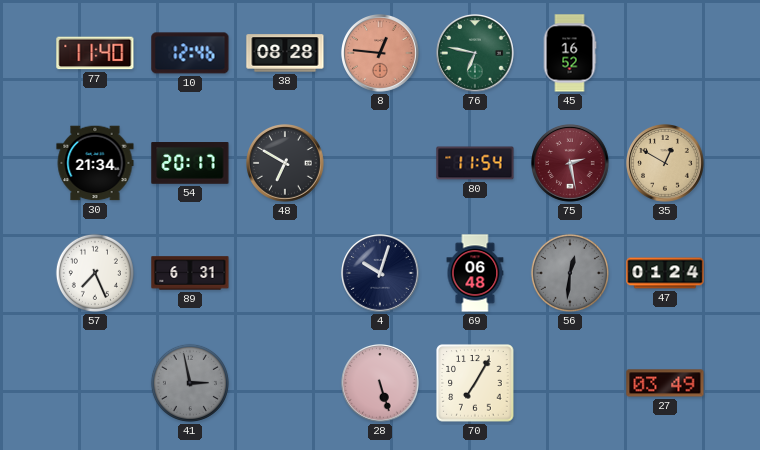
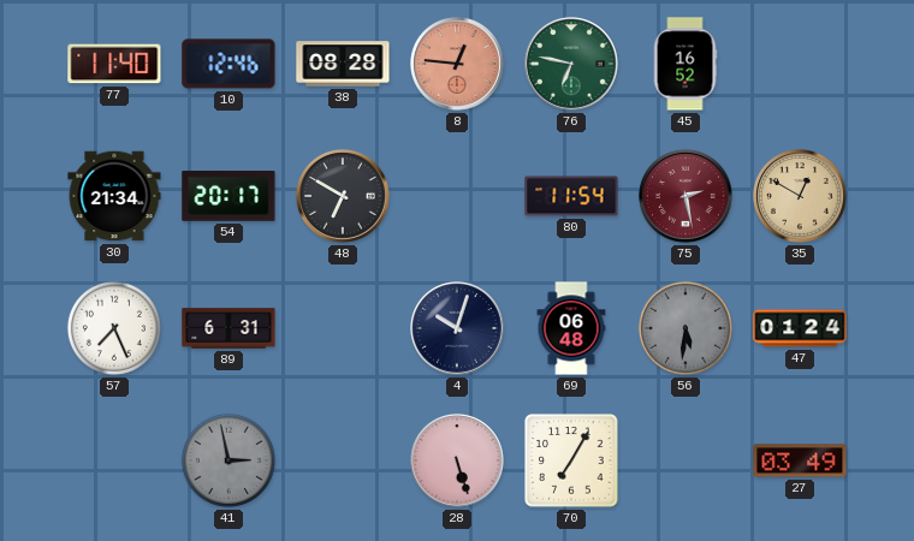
56: 12:31 -> 5:31
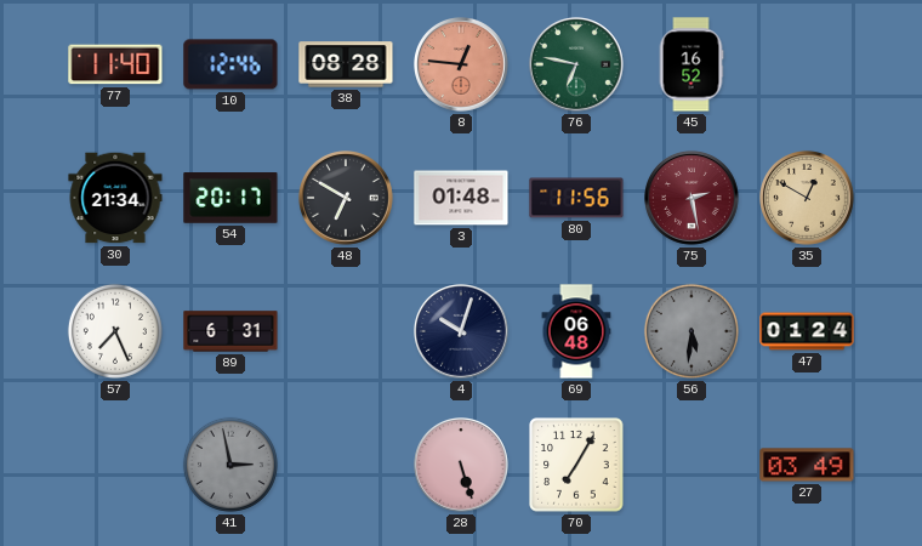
3: none -> 01:48
80: 11:54 -> 11:56
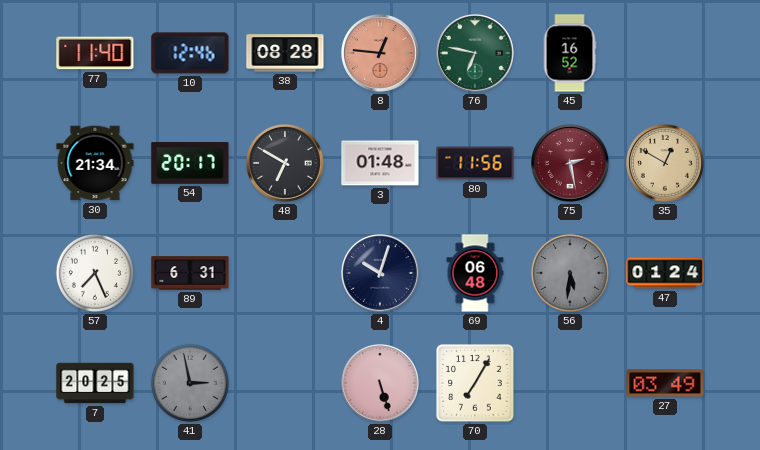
7: none -> 20:25
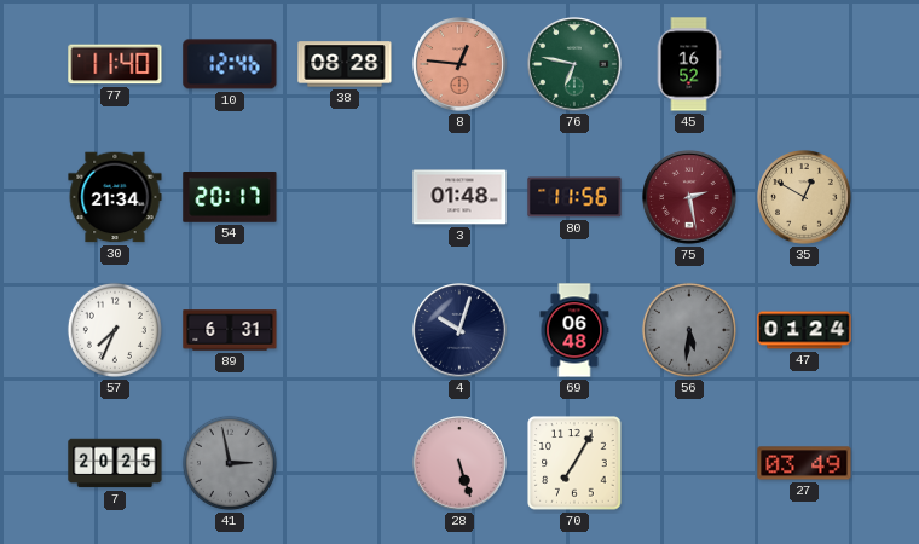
48: 6:50 -> none
57: 7:26 -> 7:34
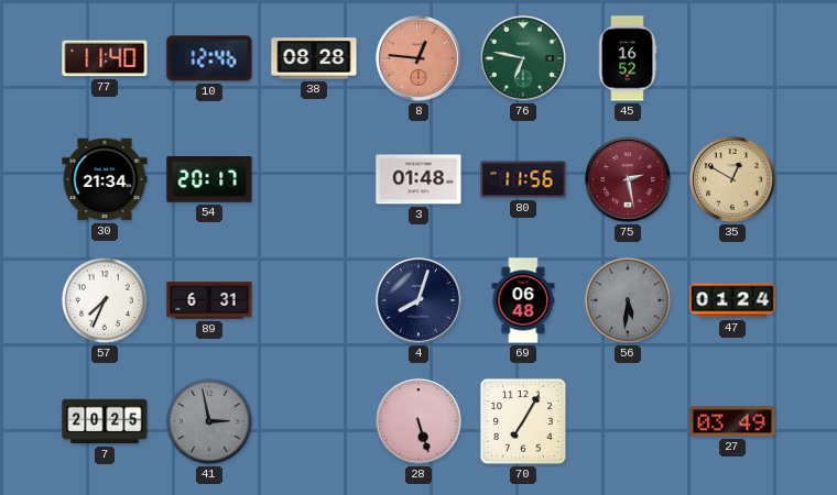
4: 10:03 -> 8:03
